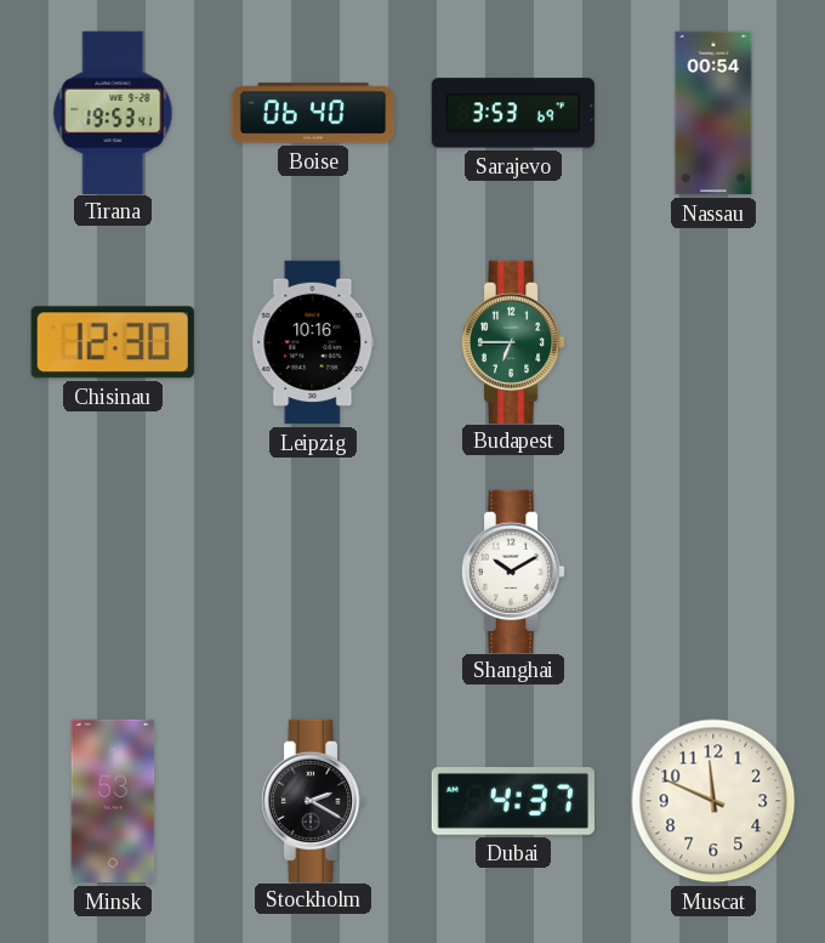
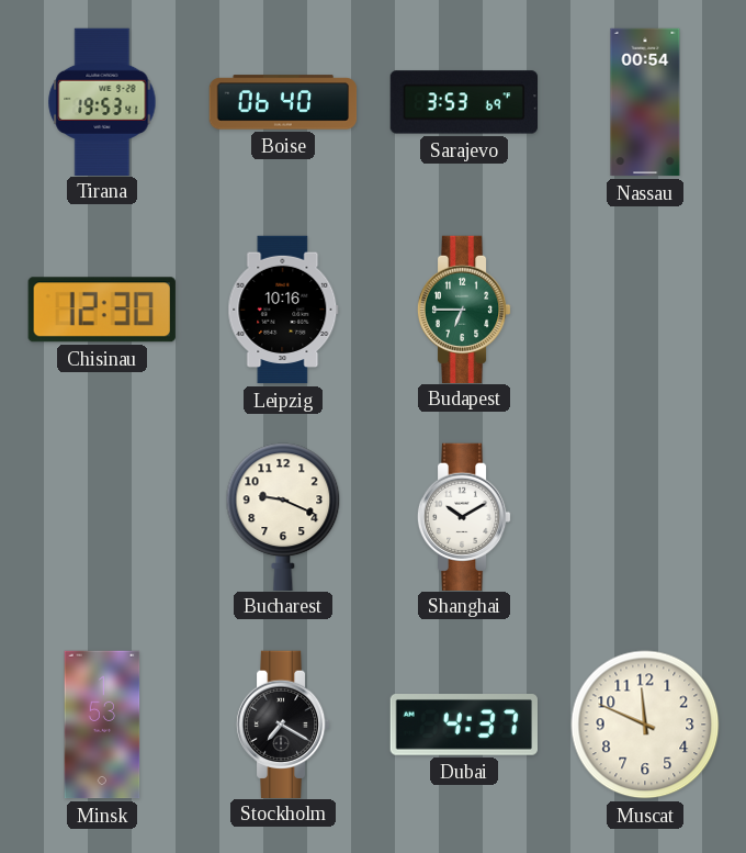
Bucharest: none -> 9:19
Stockholm: 2:20 -> 7:20
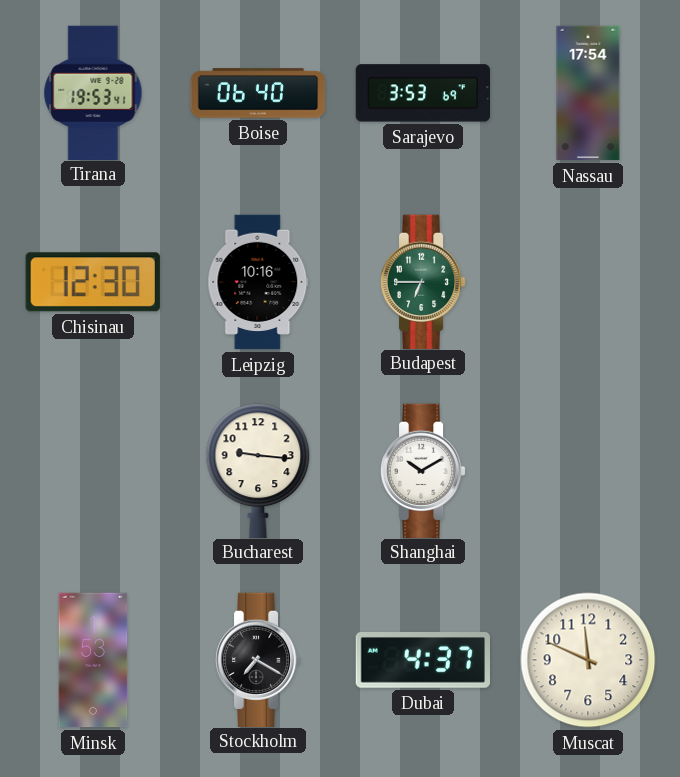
Nassau: 00:54 -> 17:54
Bucharest: 9:19 -> 9:16
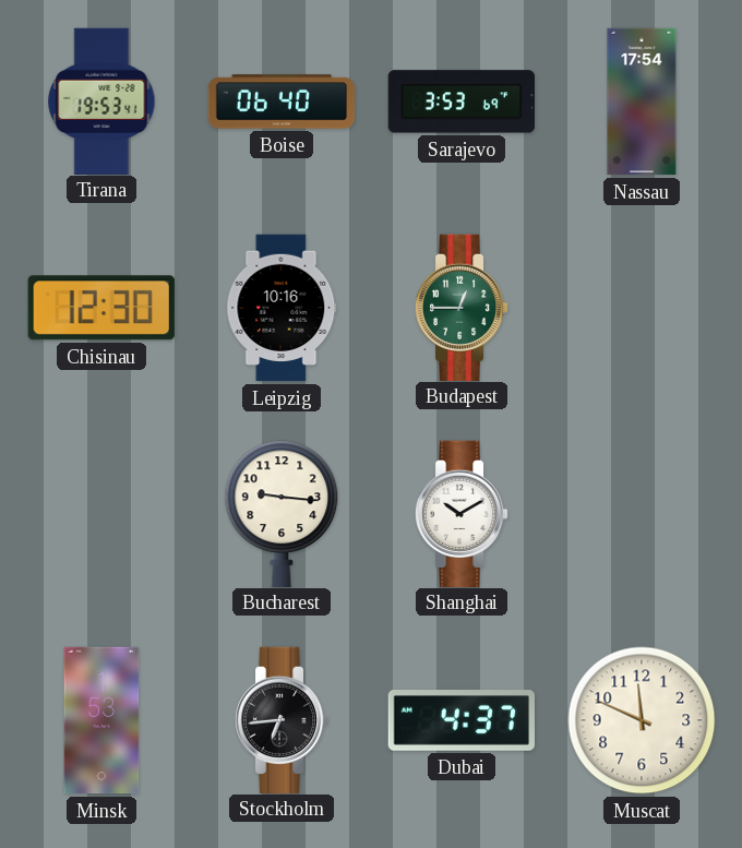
Budapest: 6:45 -> 12:45
Stockholm: 7:20 -> 6:44
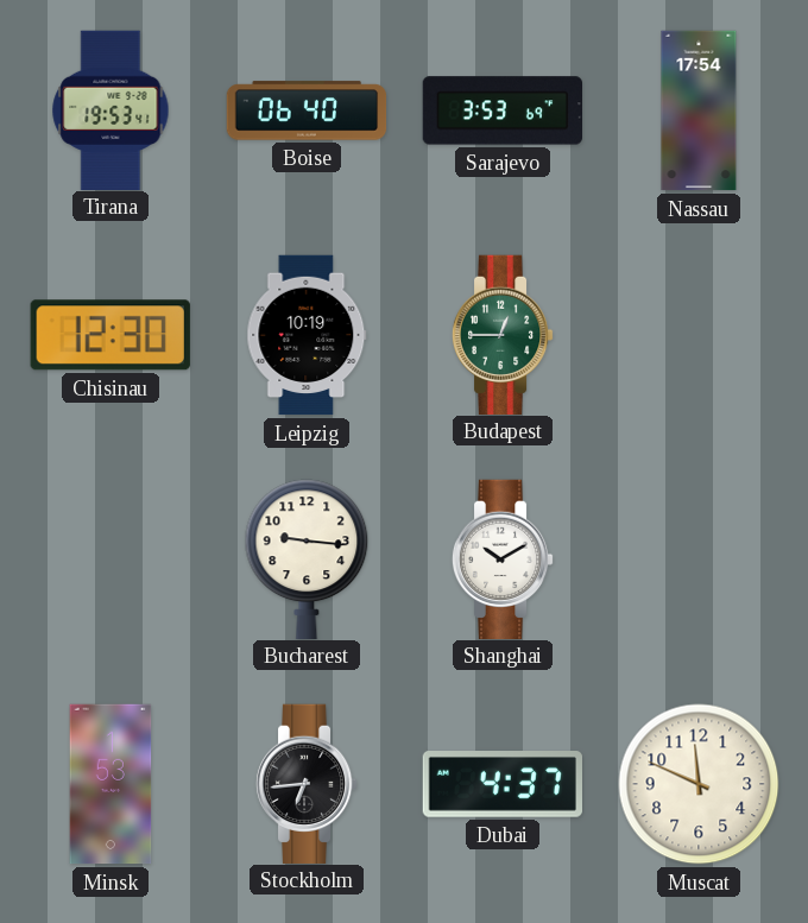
Leipzig: 10:16 -> 10:19
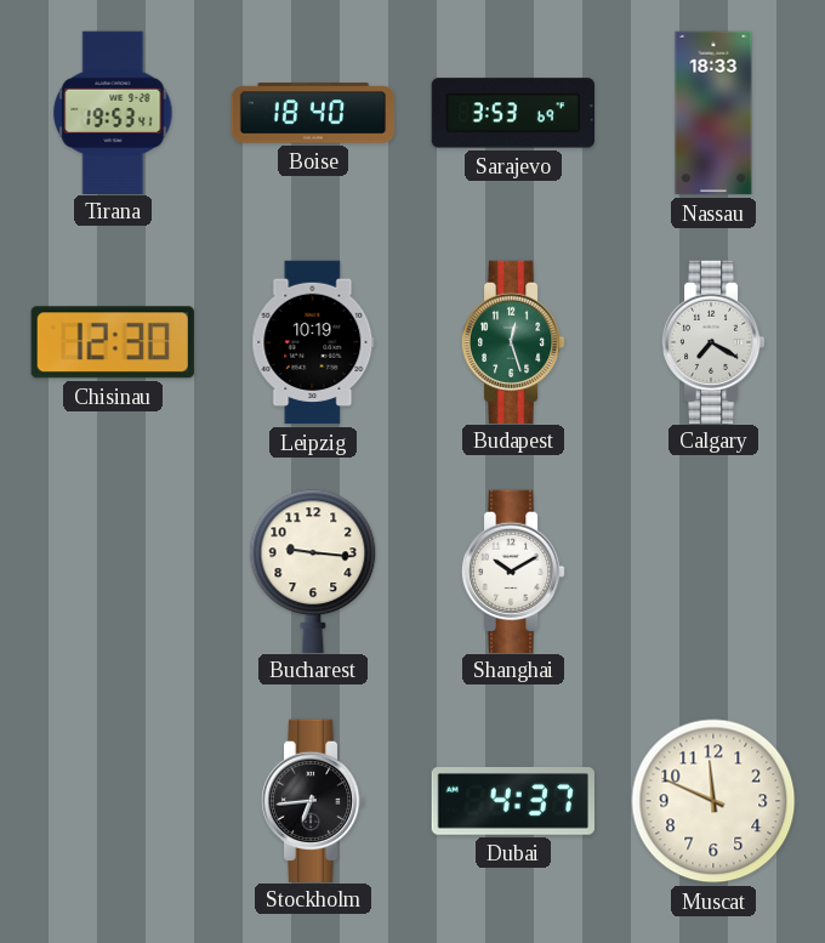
Boise: 06:40 -> 18:40
Nassau: 17:54 -> 18:33
Budapest: 12:45 -> 12:27
Calgary: none -> 7:20
Minsk: 1:53 -> none
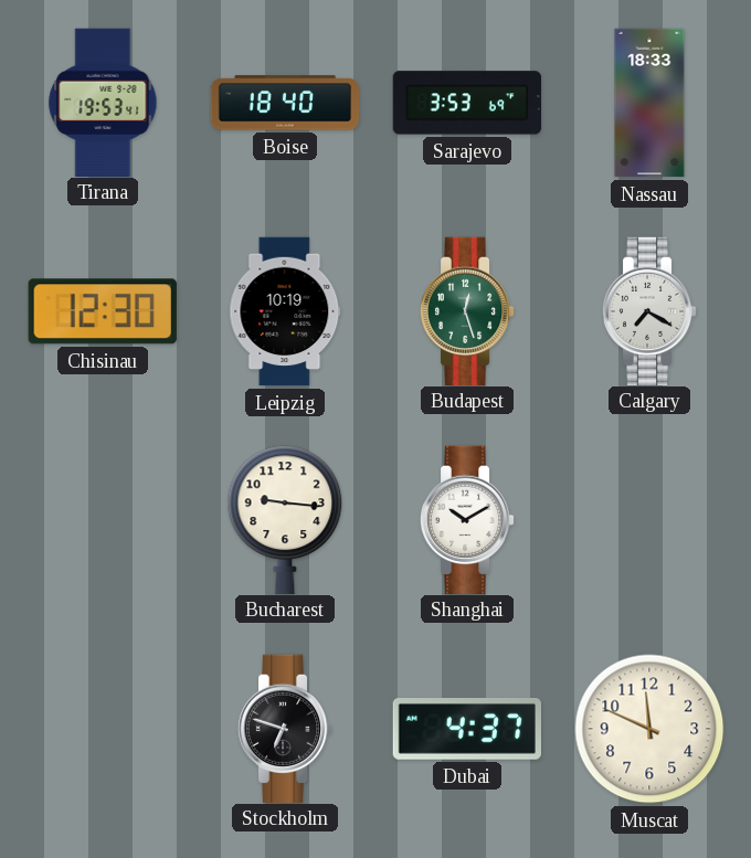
Stockholm: 6:44 -> 6:48
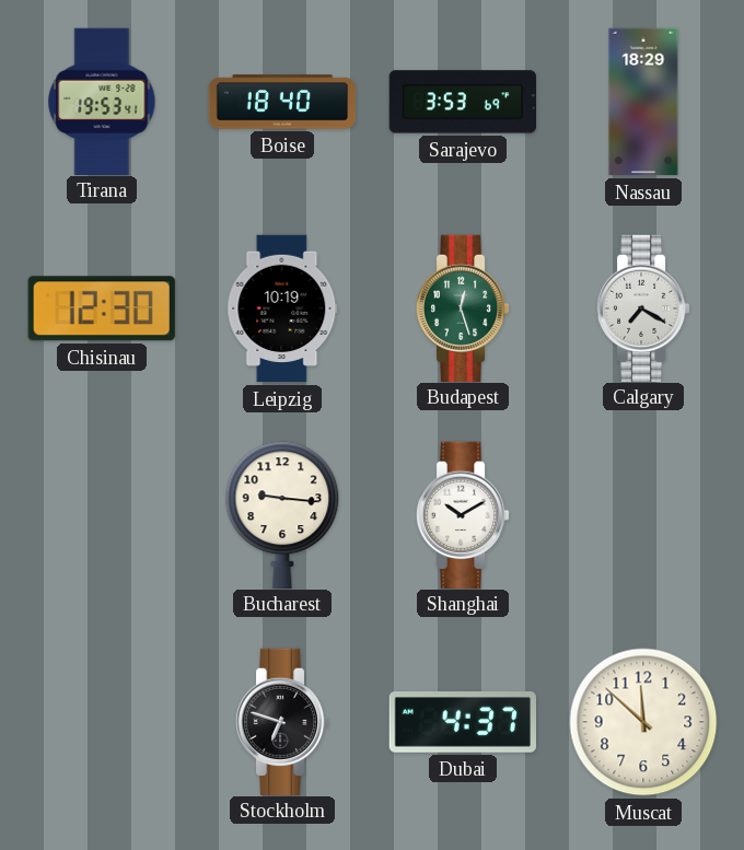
Nassau: 18:33 -> 18:29
Muscat: 11:49 -> 11:52
